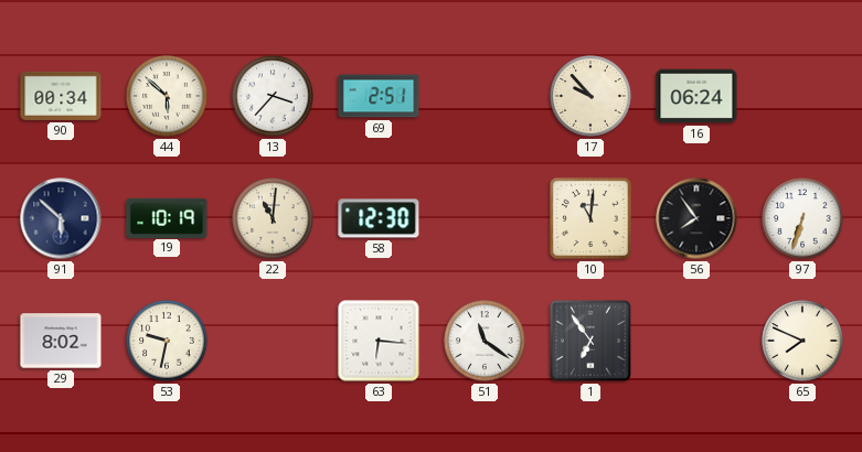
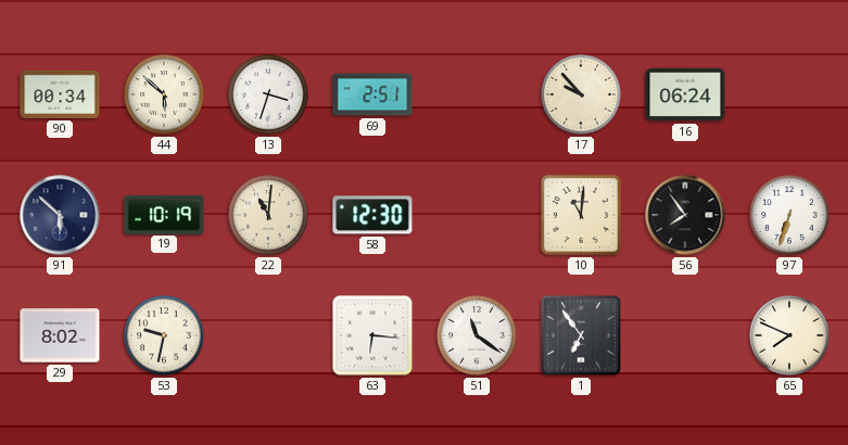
13: 3:37 -> 3:33
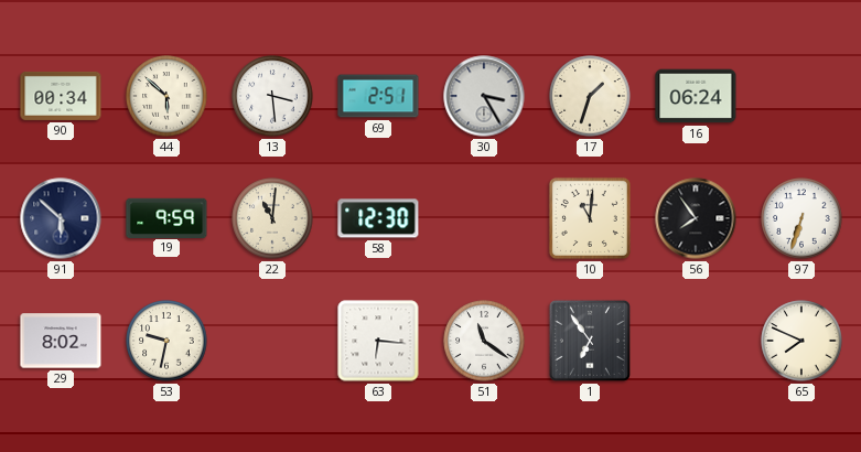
13: 3:33 -> 3:29
30: none -> 3:25
17: 9:53 -> 1:33
19: 10:19 -> 9:59
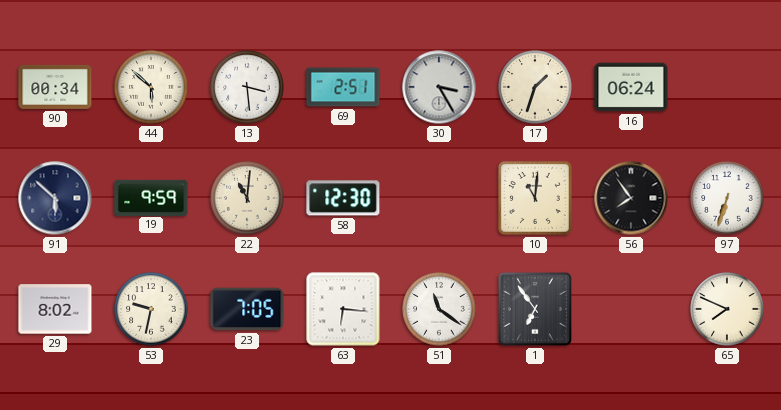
23: none -> 7:05
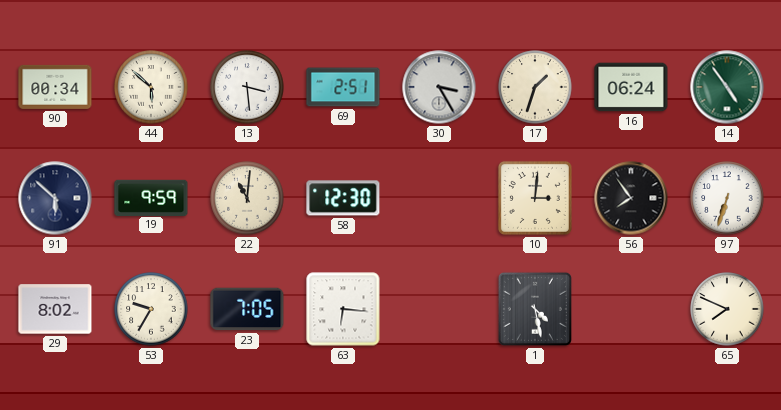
14: none -> 4:54
10: 11:01 -> 3:01
53: 9:32 -> 9:35
51: 11:21 -> none
1: 6:54 -> 4:28
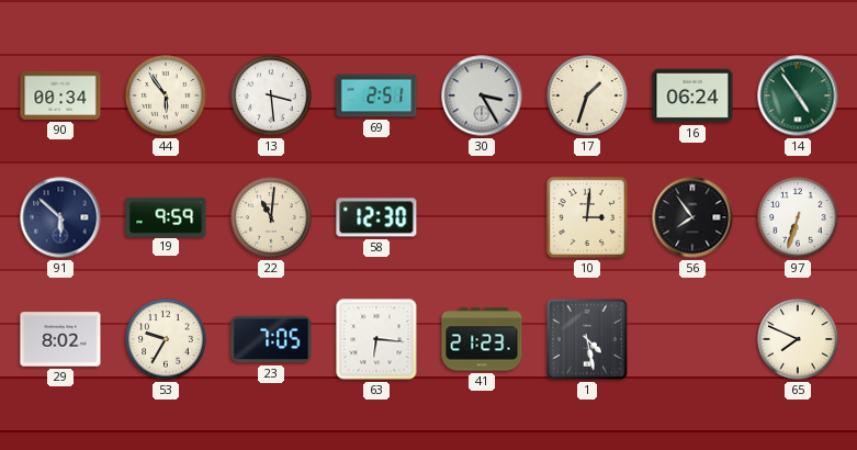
44: 5:52 -> 5:54
41: none -> 21:23
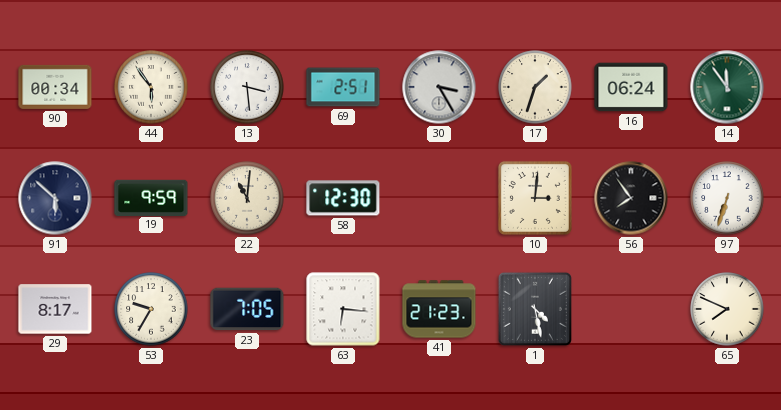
14: 4:54 -> 11:54
29: 8:02 -> 8:17
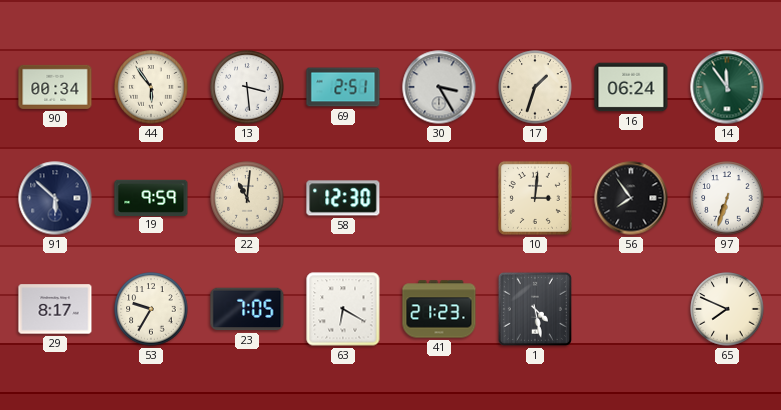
63: 6:16 -> 6:20
